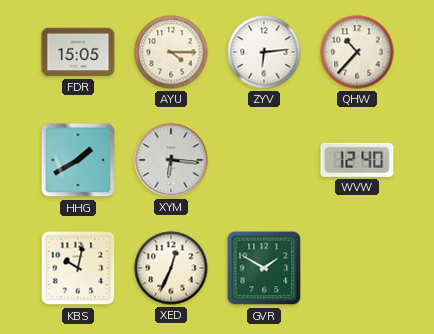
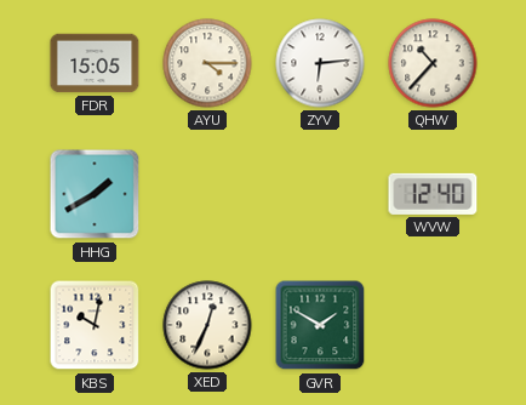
XYM: 6:16 -> none
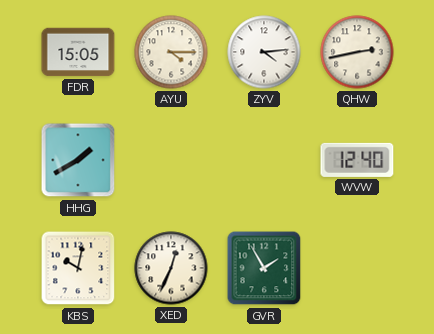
ZYV: 6:14 -> 4:14
QHW: 10:37 -> 2:43
GVR: 1:50 -> 1:55
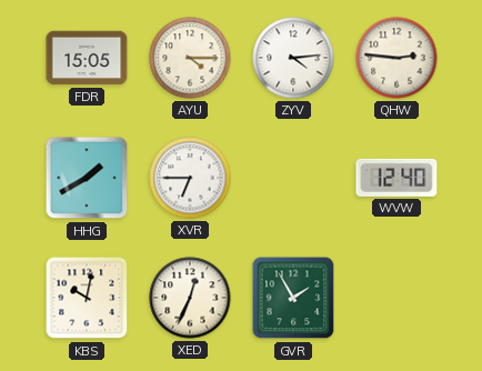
QHW: 2:43 -> 2:46
XVR: none -> 6:45
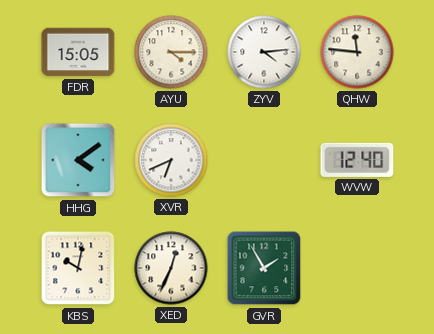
QHW: 2:46 -> 11:46
HHG: 1:40 -> 4:09
XVR: 6:45 -> 6:41
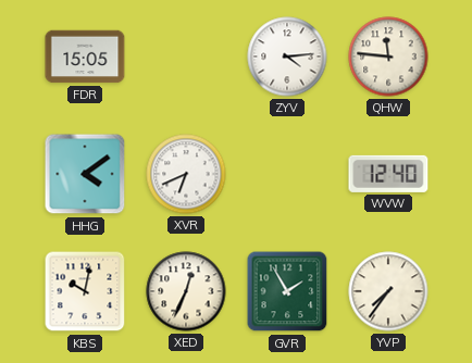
AYU: 4:15 -> none
YVP: none -> 7:36
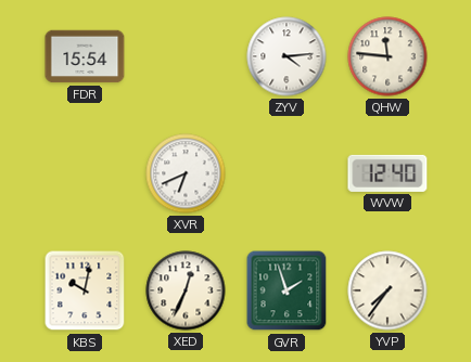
FDR: 15:05 -> 15:54
HHG: 4:09 -> none
GVR: 1:55 -> 1:57
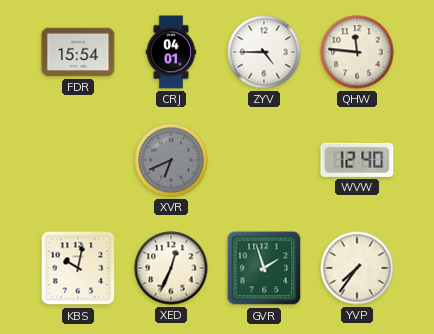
CRJ: none -> 04:01
ZYV: 4:14 -> 4:45
XVR dial: white -> grey
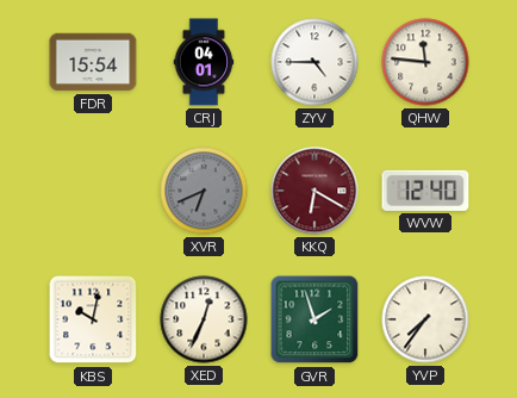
KKQ: none -> 6:20
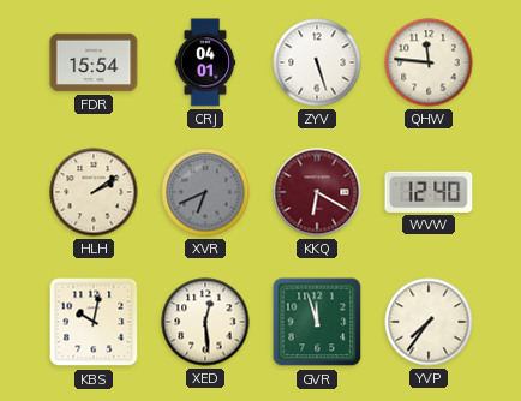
ZYV: 4:45 -> 5:27
HLH: none -> 2:09
XED: 12:34 -> 12:29
GVR: 1:57 -> 11:57
